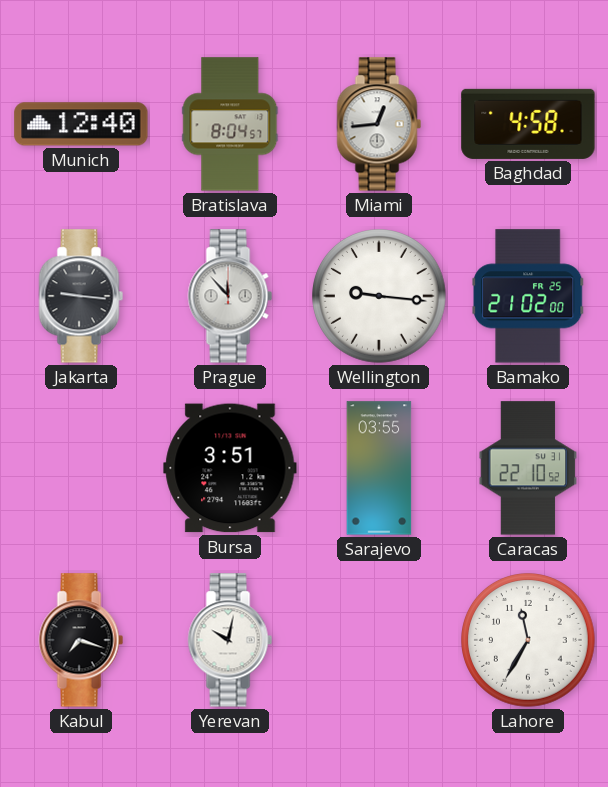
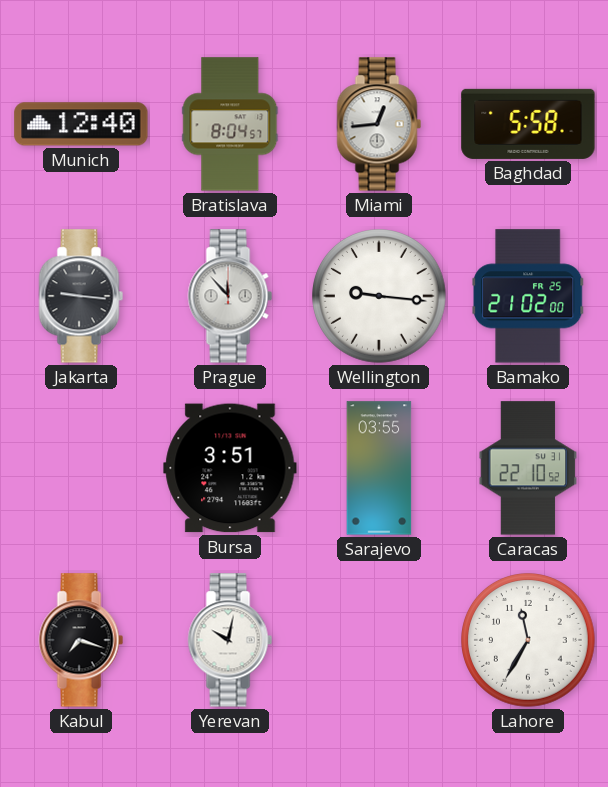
Baghdad: 4:58 -> 5:58
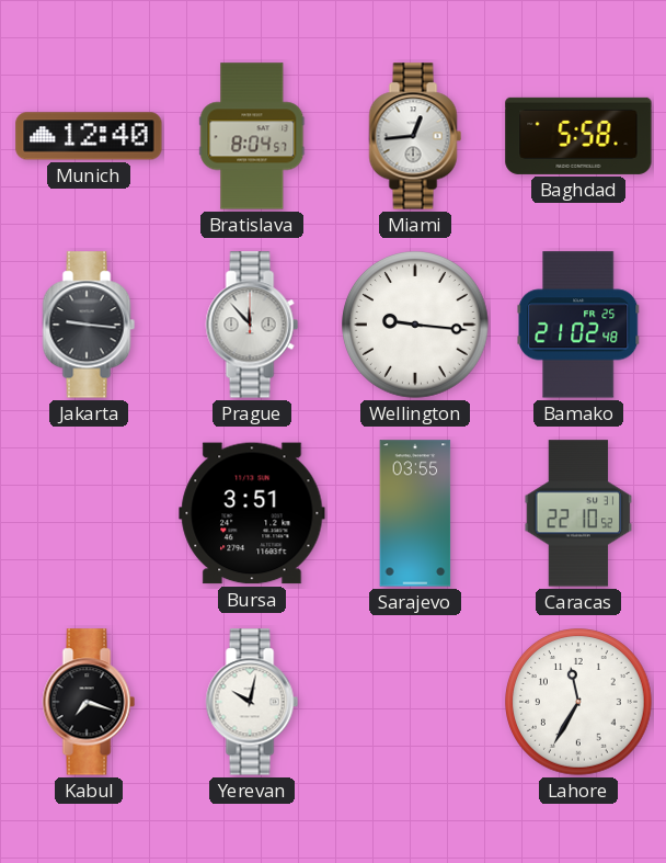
Bamako: 21:02:00 -> 21:02:48
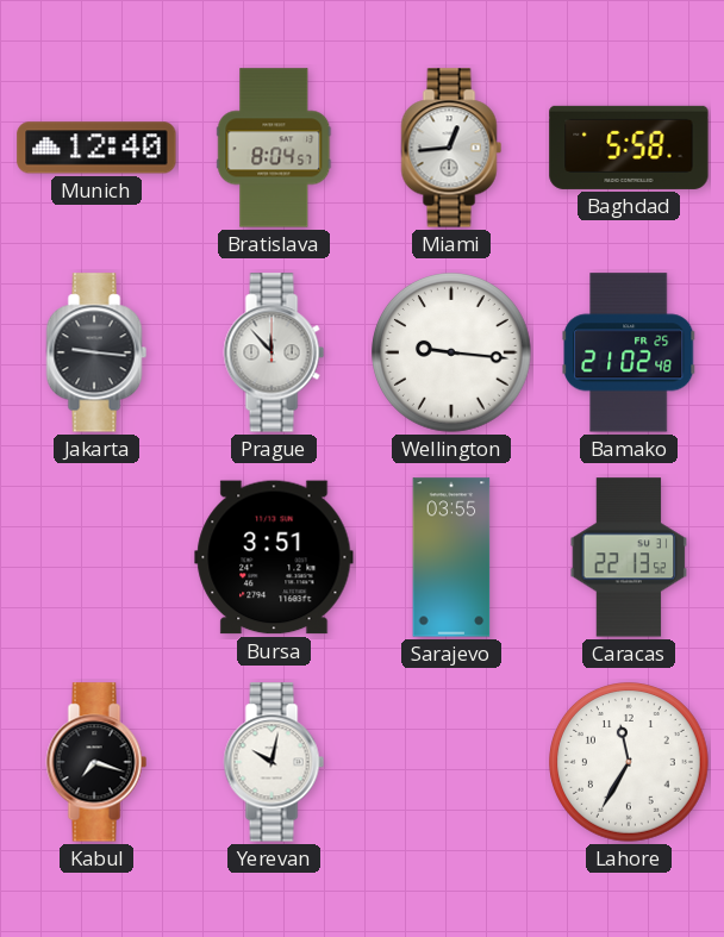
Caracas: 22:10 -> 22:13
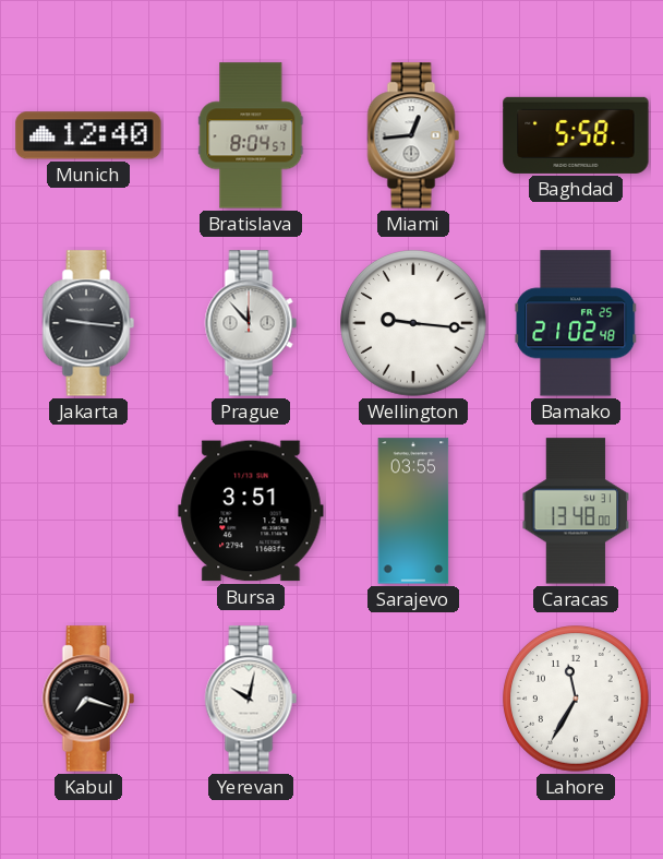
Caracas: 22:13 -> 13:48
